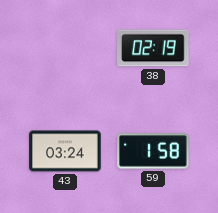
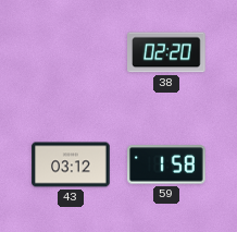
38: 02:19 -> 02:20
43: 03:24 -> 03:12
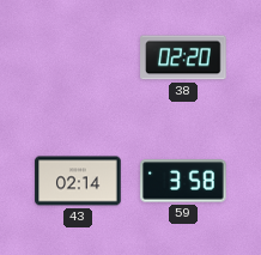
43: 03:12 -> 02:14
59: 1:58 -> 3:58
